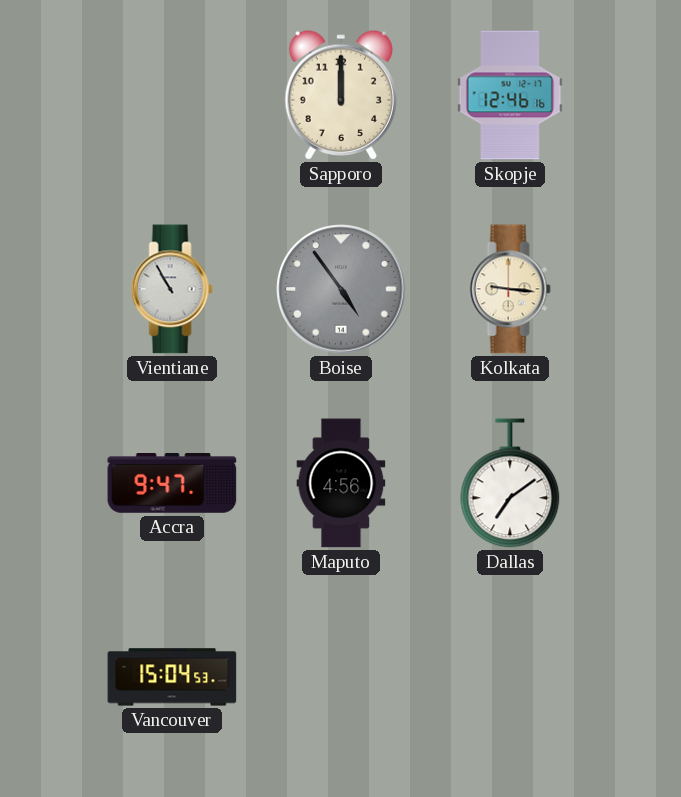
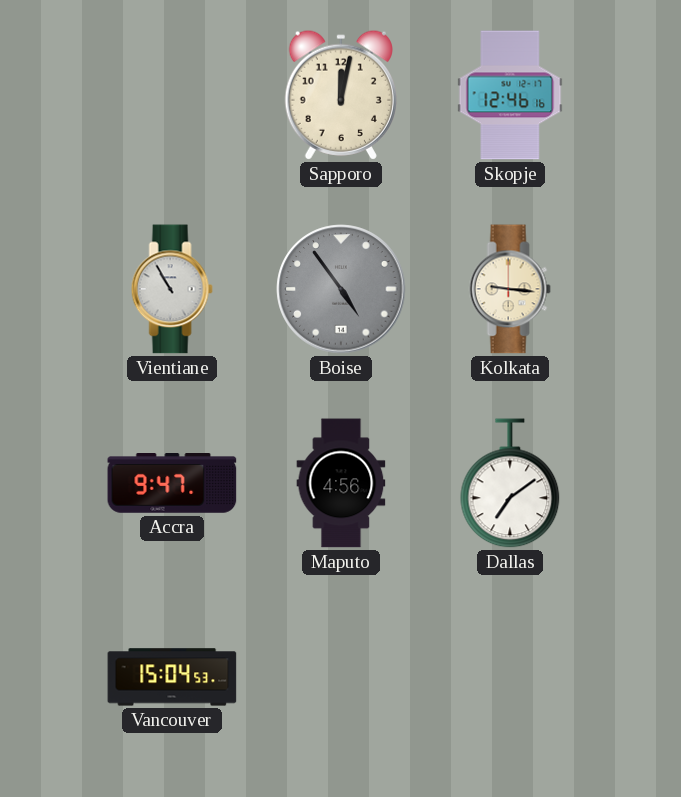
Sapporo: 12:00 -> 12:02
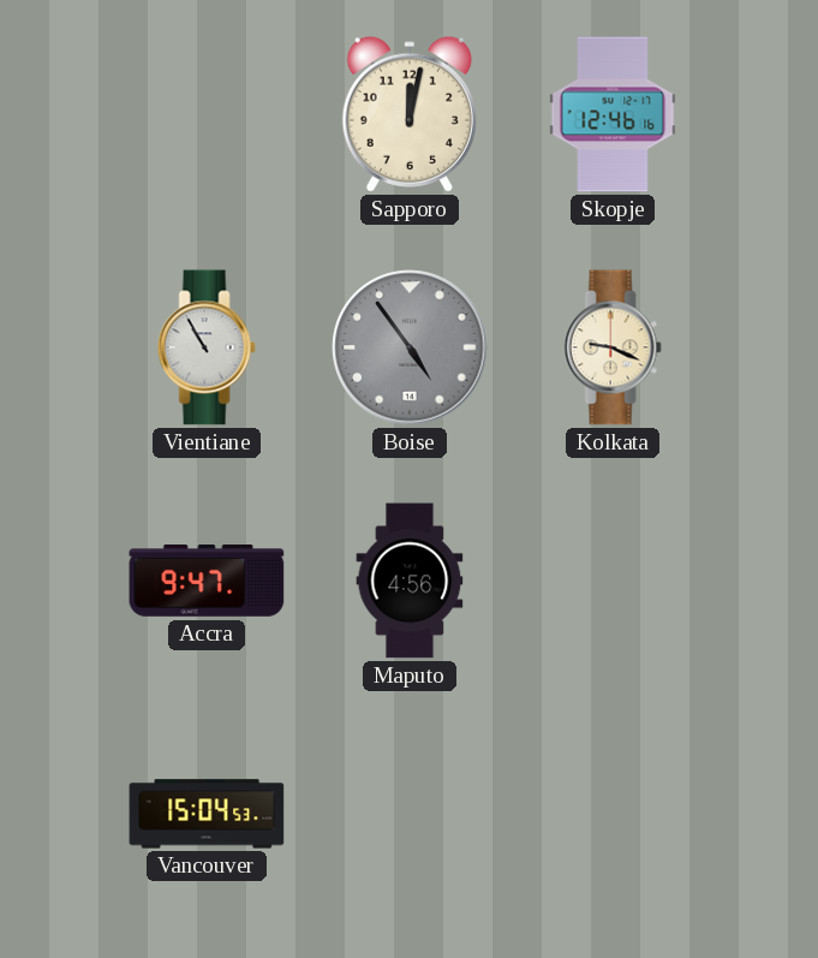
Kolkata: 9:16 -> 9:19
Dallas: 7:09 -> none
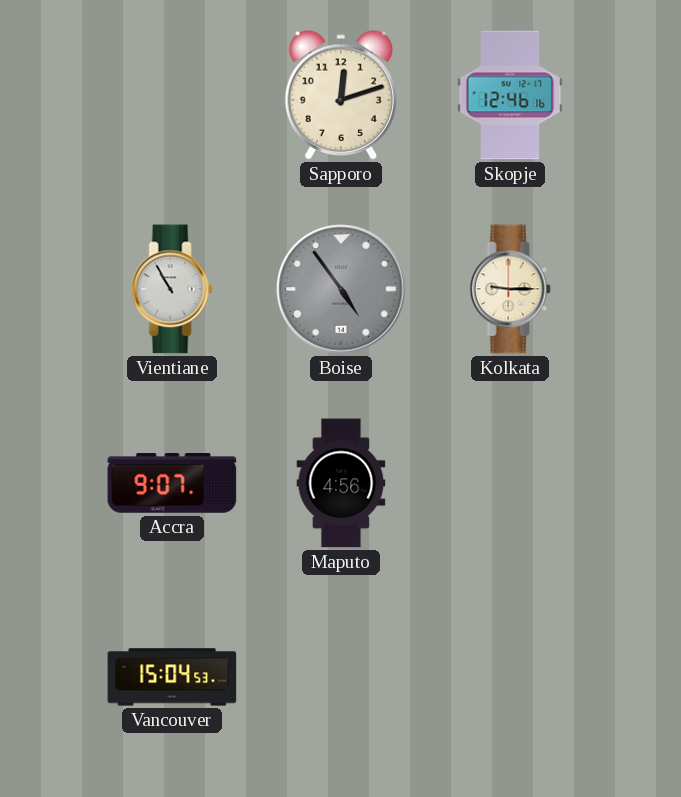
Sapporo: 12:02 -> 12:12
Kolkata: 9:19 -> 9:15
Accra: 9:47 -> 9:07
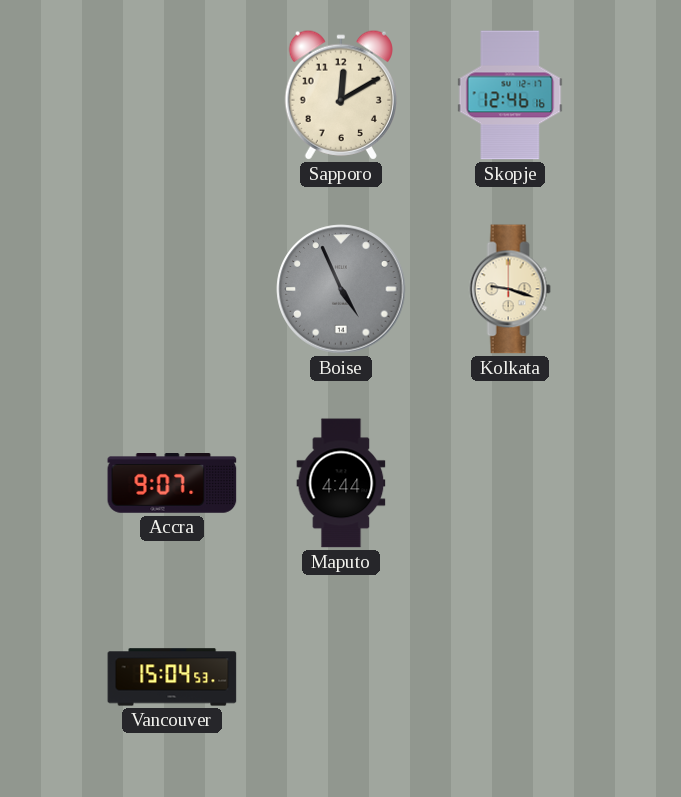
Sapporo: 12:12 -> 12:10
Vientiane: 10:55 -> none
Boise: 4:54 -> 4:56
Kolkata: 9:15 -> 9:18
Maputo: 4:56 -> 4:44
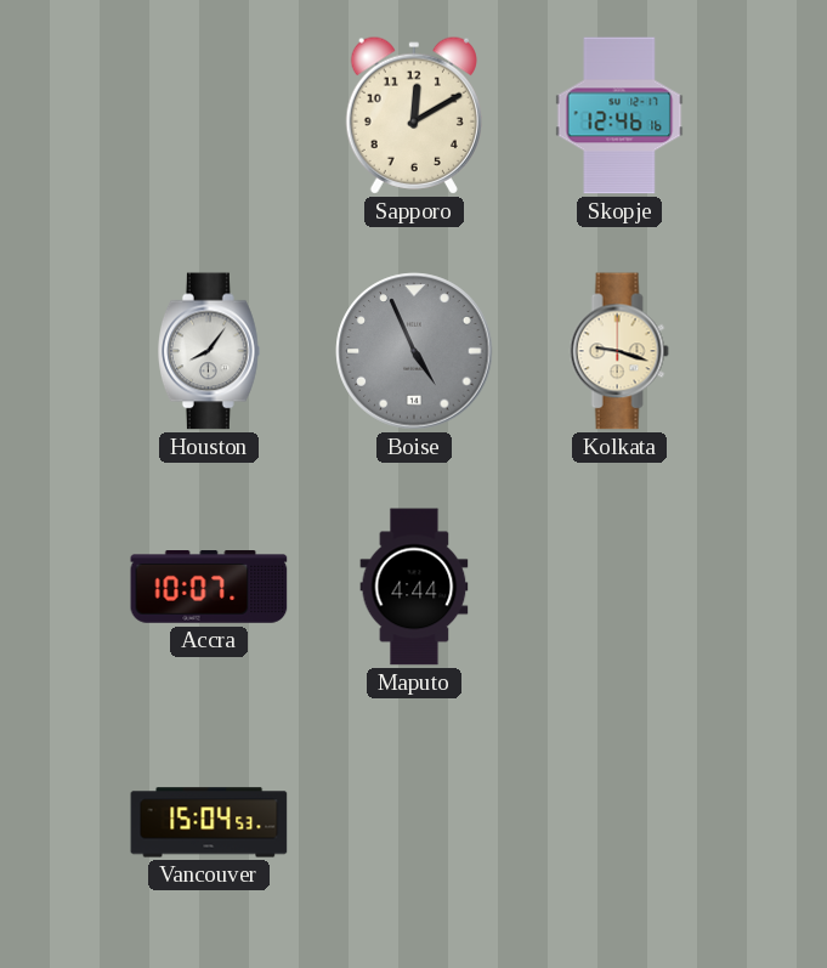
Houston: none -> 8:06
Accra: 9:07 -> 10:07
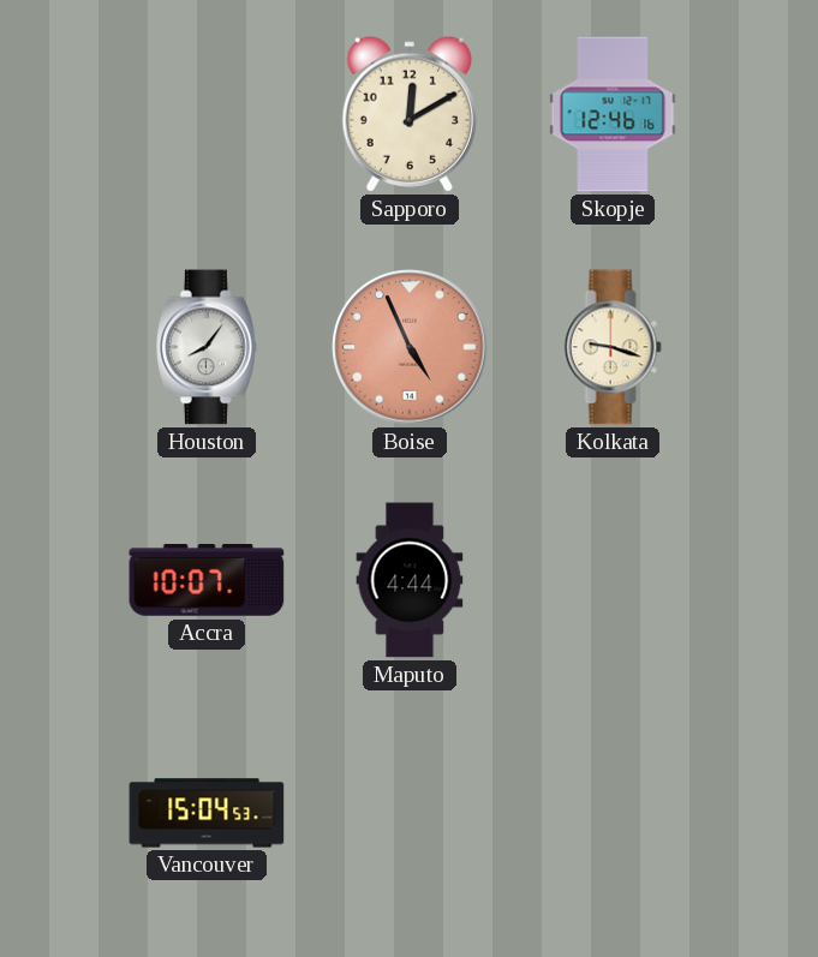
Boise dial: grey -> salmon
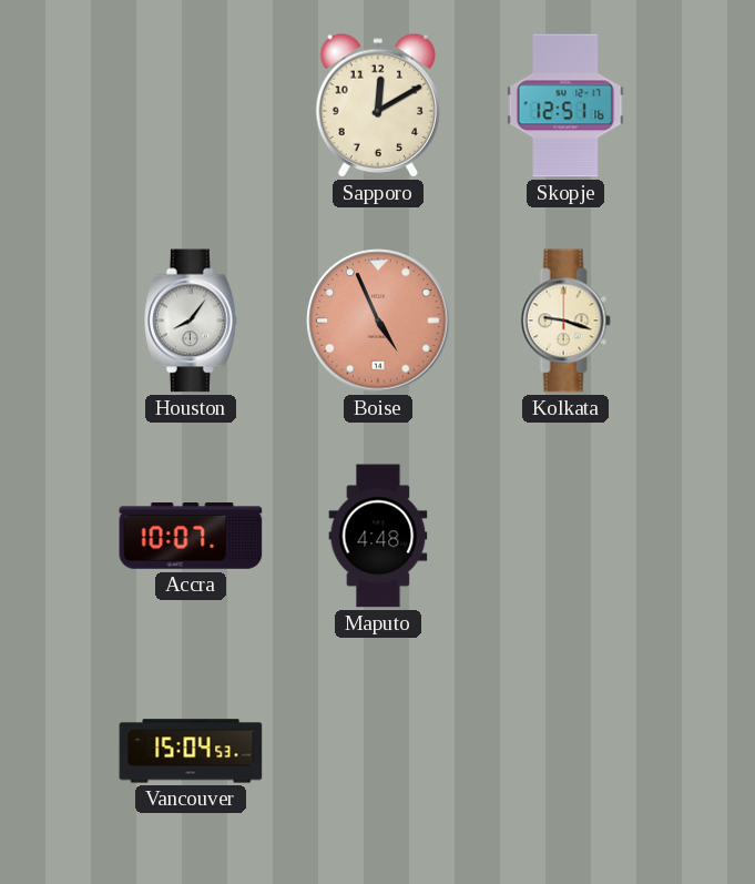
Skopje: 12:46 -> 12:51
Maputo: 4:44 -> 4:48
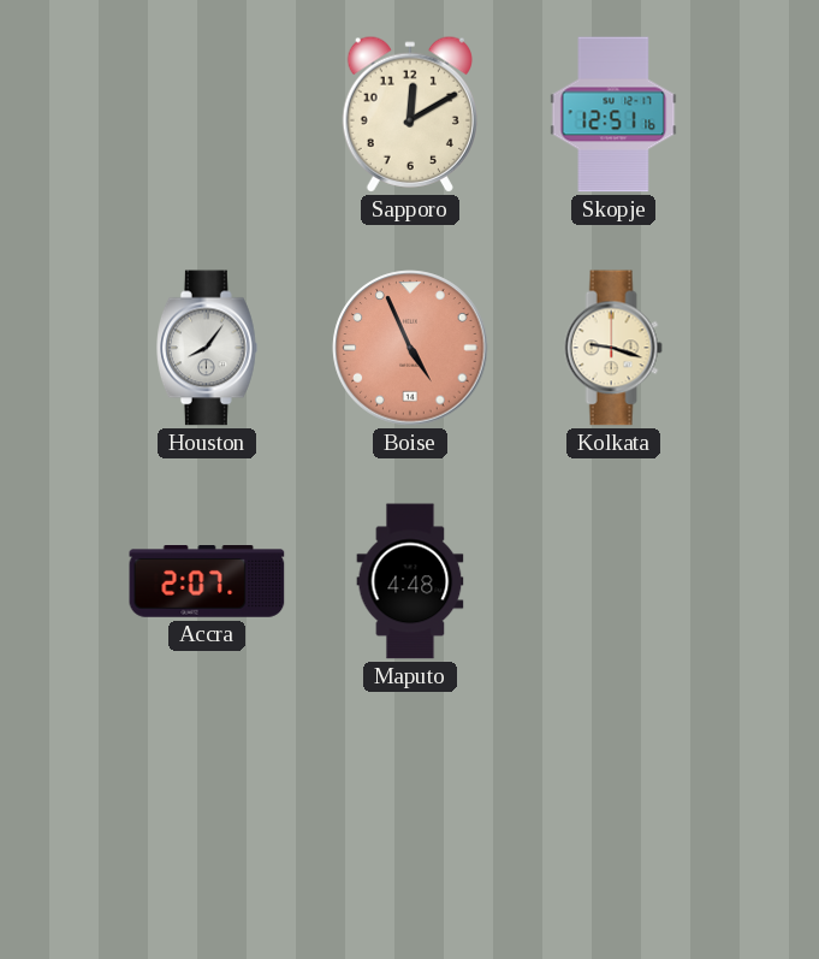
Accra: 10:07 -> 2:07
Vancouver: 15:04 -> none
